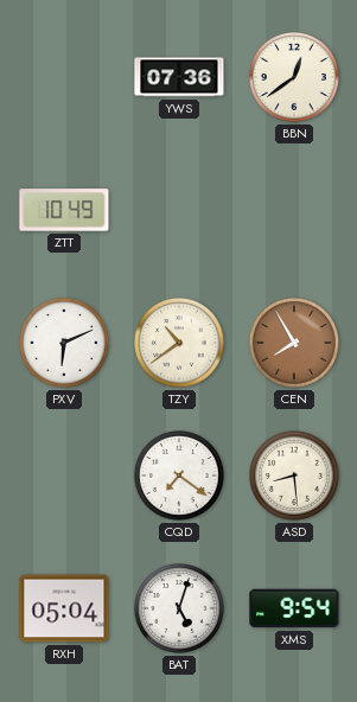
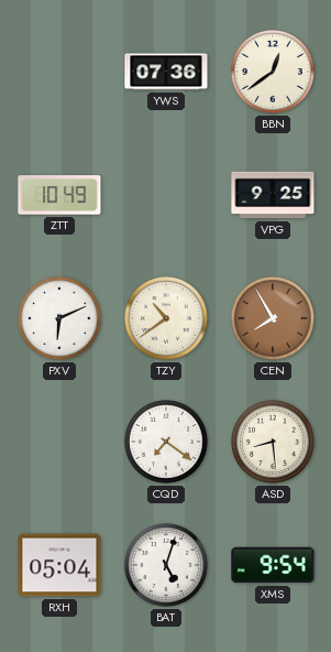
VPG: none -> 9:25
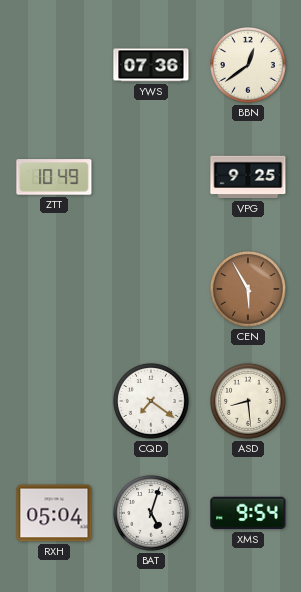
PXV: 6:11 -> none
TZY: 10:39 -> none
CEN: 7:55 -> 5:55
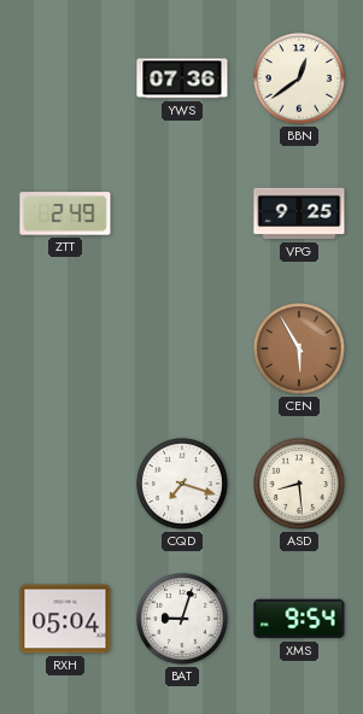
ZTT: 10:49 -> 2:49
CQD: 7:21 -> 7:18
BAT: 5:03 -> 9:03
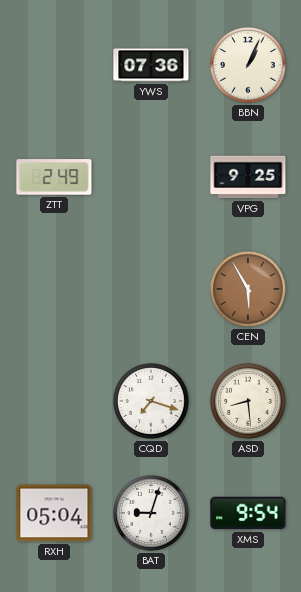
BBN: 12:39 -> 1:04
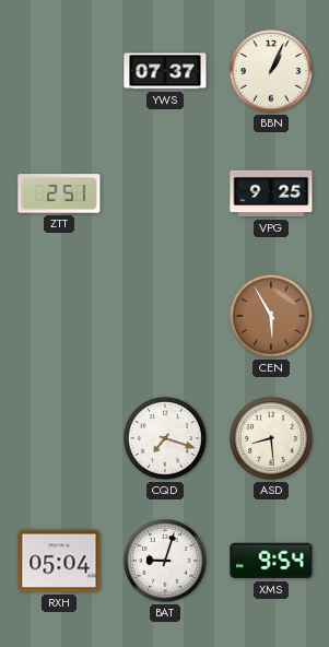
YWS: 07:36 -> 07:37
ZTT: 2:49 -> 2:51
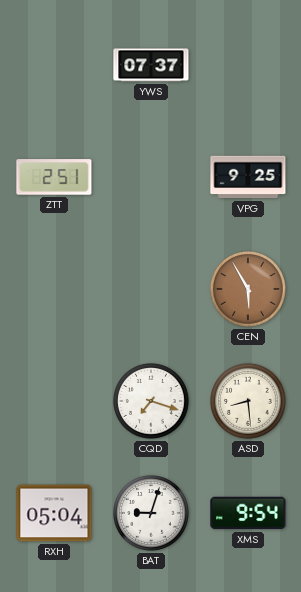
BBN: 1:04 -> none
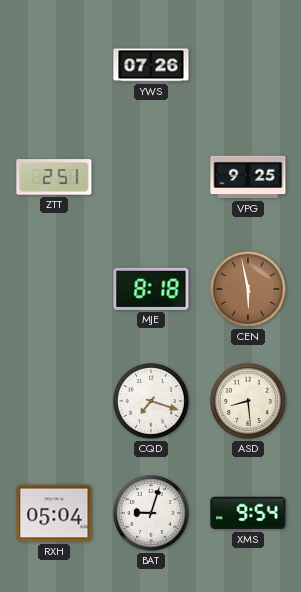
YWS: 07:37 -> 07:26
MJE: none -> 8:18
CEN: 5:55 -> 5:58
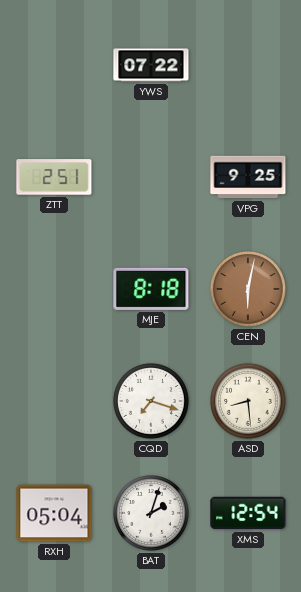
YWS: 07:26 -> 07:22
CEN: 5:58 -> 6:02
BAT: 9:03 -> 2:03
XMS: 9:54 -> 12:54
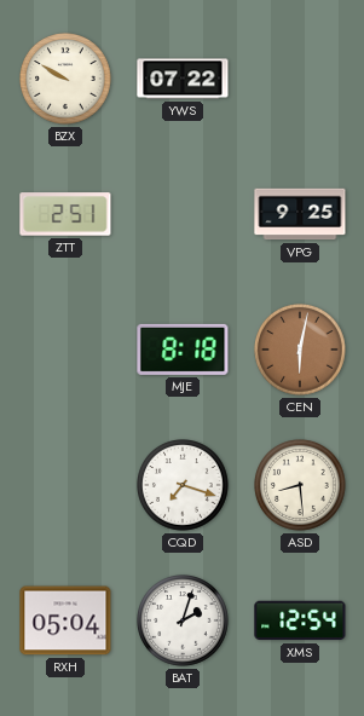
BZX: none -> 9:50
